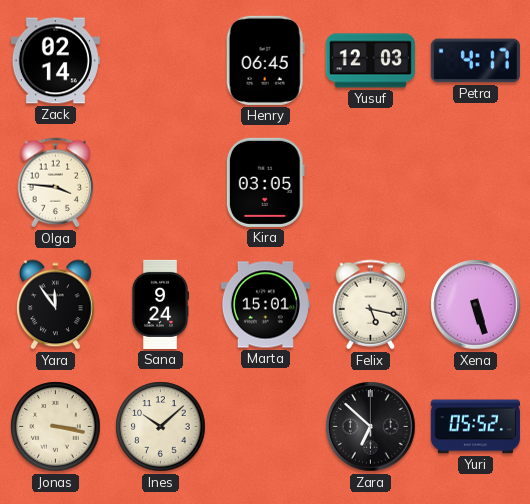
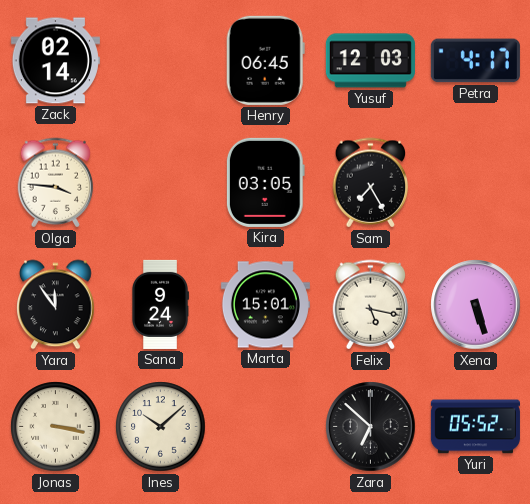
Sam: none -> 7:25
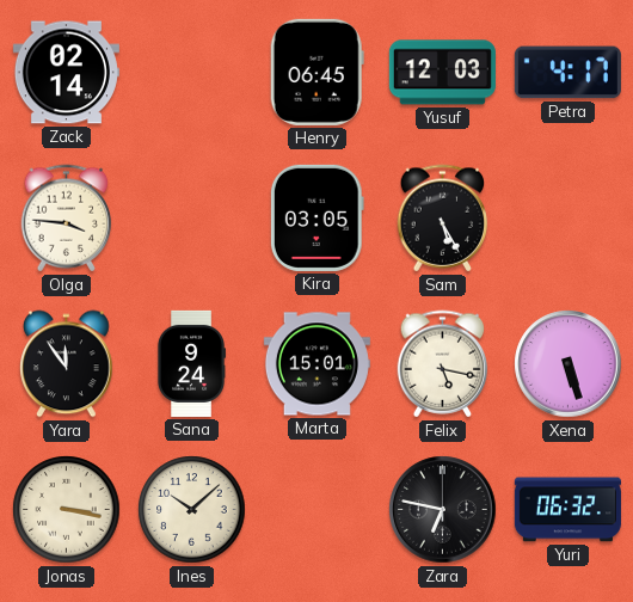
Sam: 7:25 -> 5:25
Zara: 6:52 -> 6:47
Yuri: 05:52 -> 06:32
